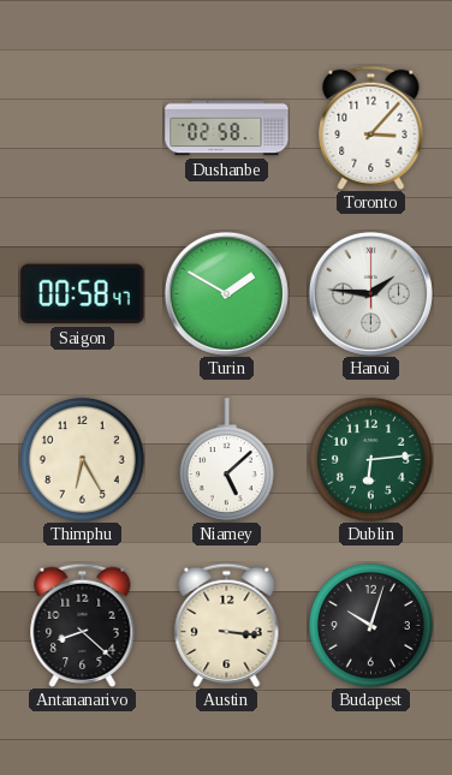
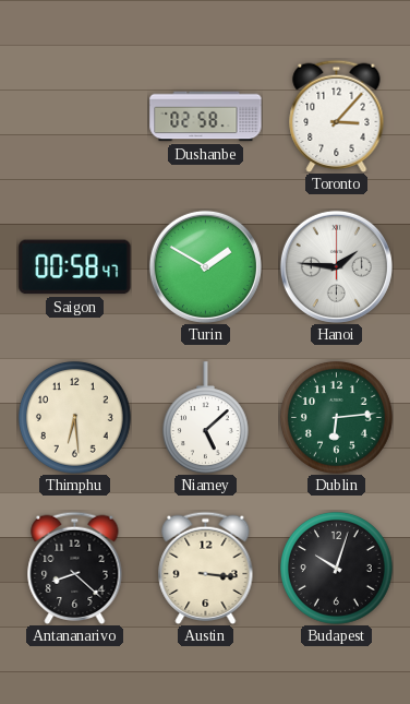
Thimphu: 6:25 -> 6:29
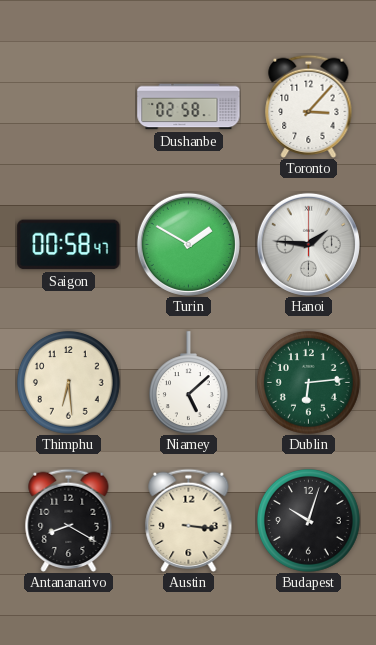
Antananarivo: 8:22 -> 8:20
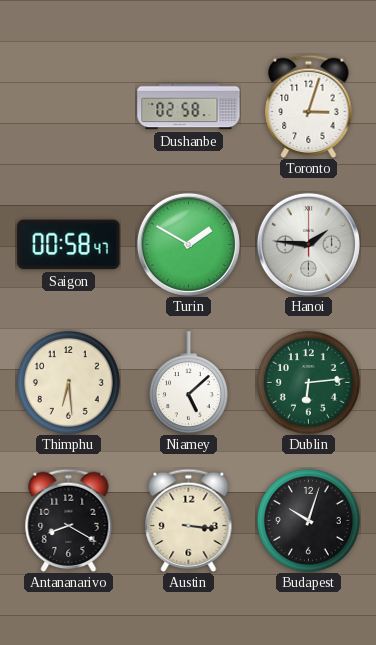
Toronto: 3:07 -> 3:03
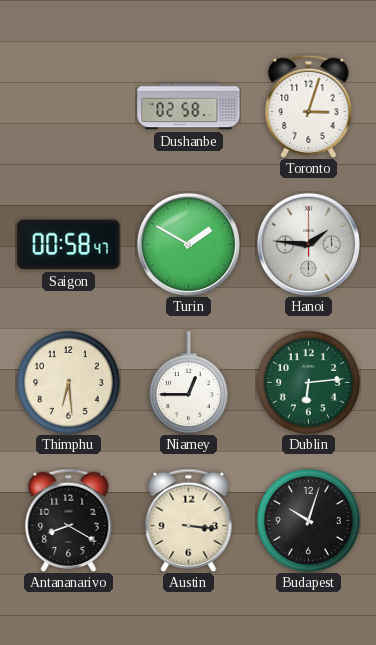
Niamey: 5:08 -> 12:45
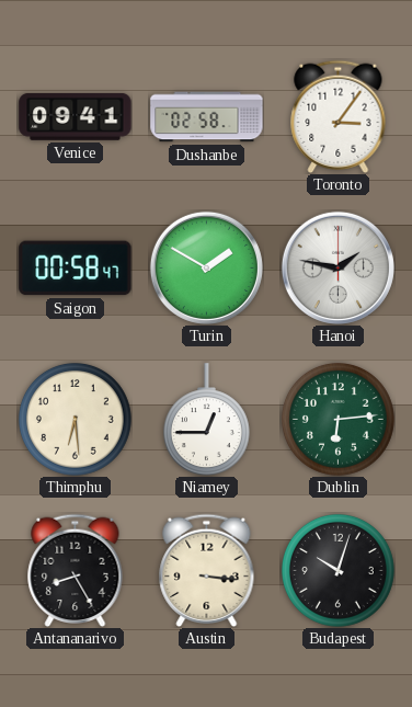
Venice: none -> 09:41
Toronto: 3:03 -> 3:06
Hanoi: 1:46 -> 1:47
Antananarivo: 8:20 -> 8:25
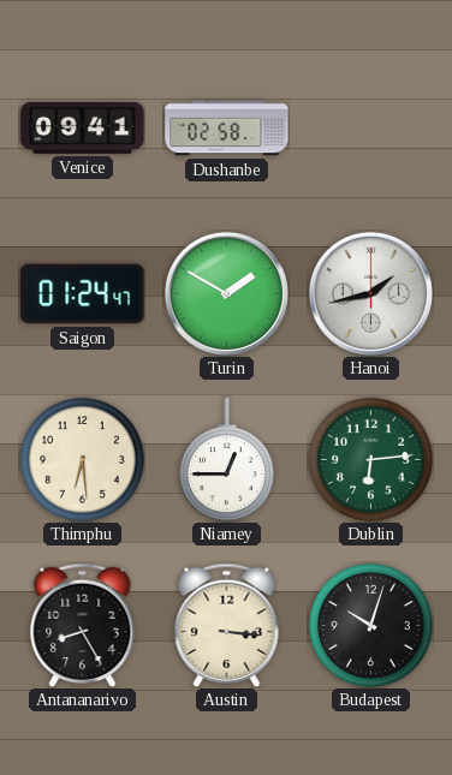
Toronto: 3:06 -> none
Saigon: 00:58 -> 01:24
Hanoi: 1:47 -> 1:43
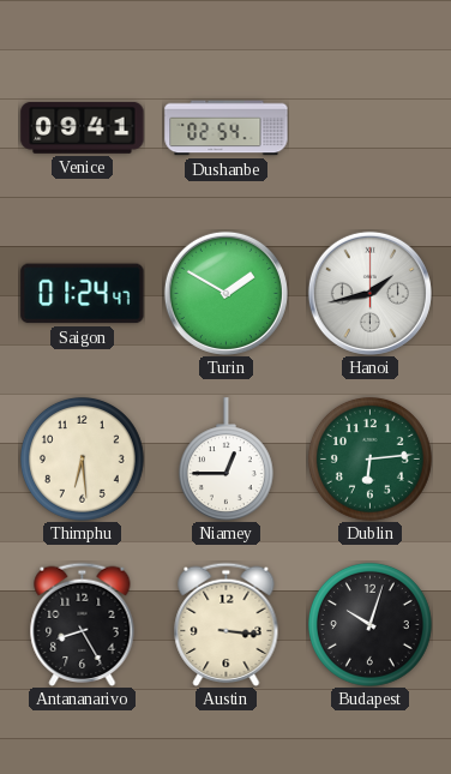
Dushanbe: 02:58 -> 02:54
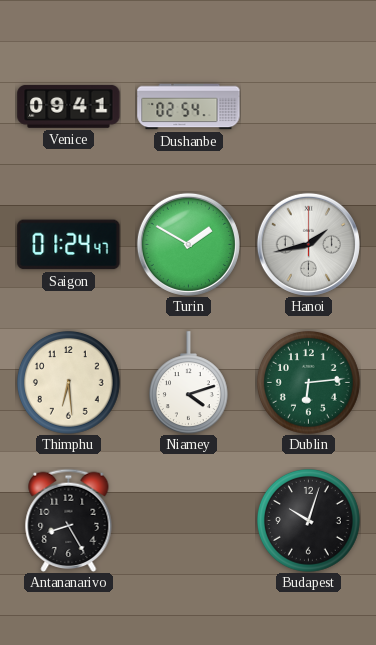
Niamey: 12:45 -> 4:12
Austin: 3:16 -> none
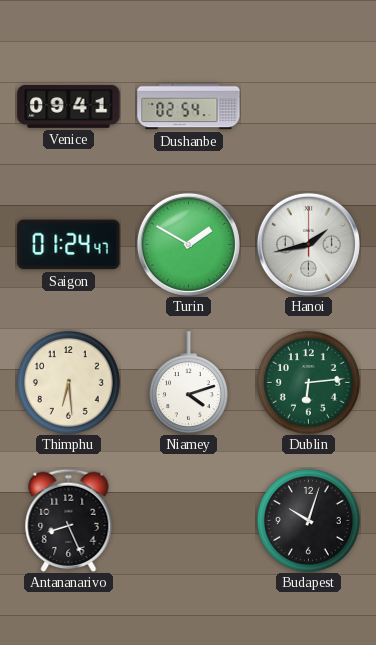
Antananarivo: 8:25 -> 8:26
